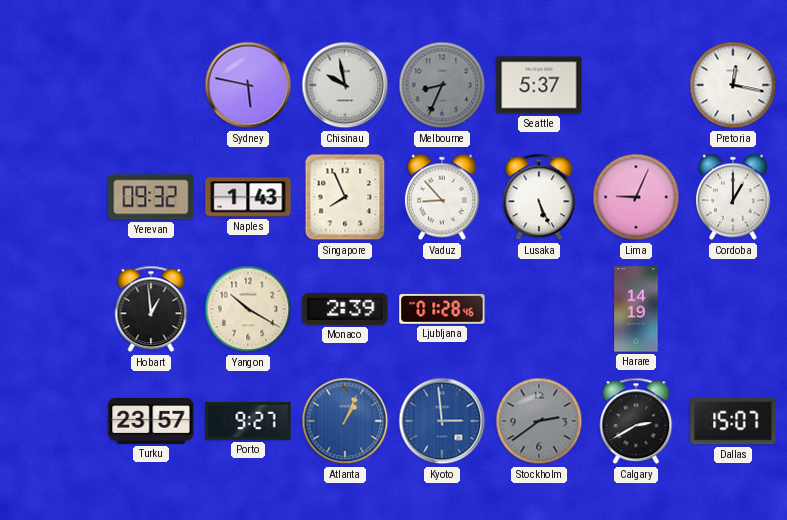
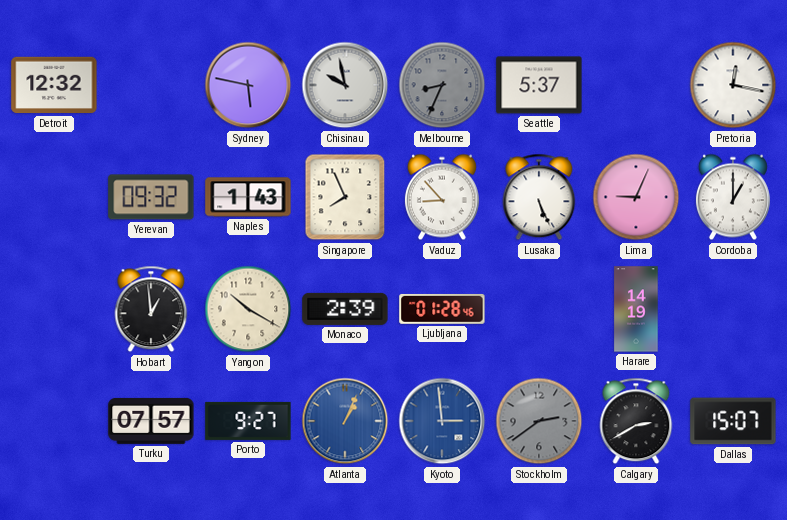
Detroit: none -> 12:32
Turku: 23:57 -> 07:57
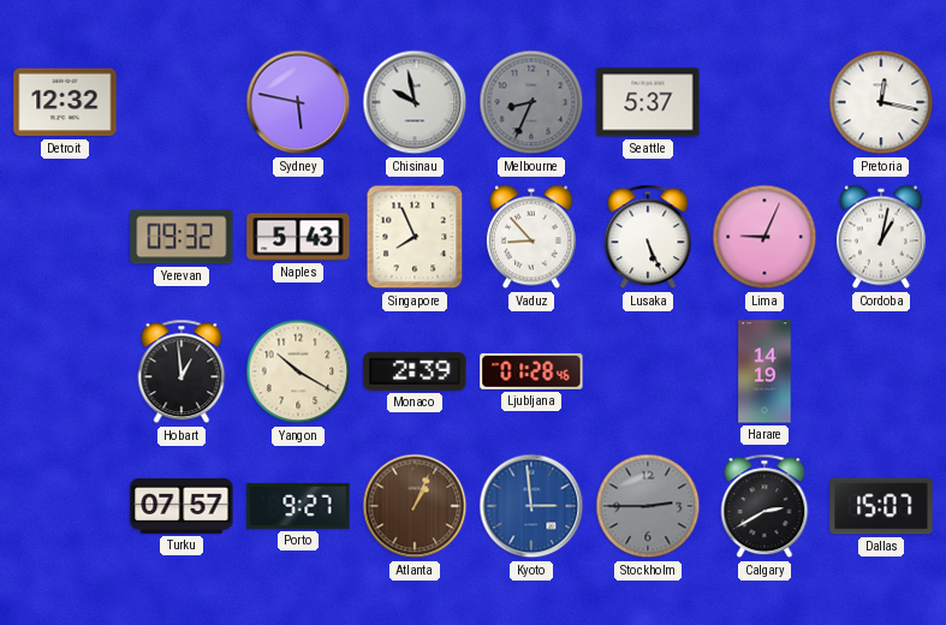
Naples: 1:43 -> 5:43
Cordoba: 1:00 -> 1:02
Atlanta dial: blue -> brown
Stockholm: 2:39 -> 2:45
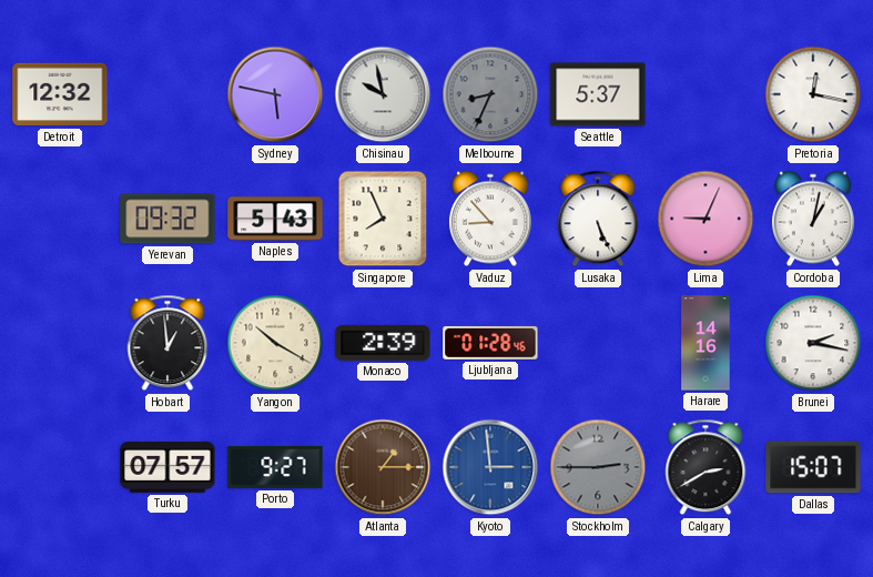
Harare: 14:19 -> 14:16
Brunei: none -> 2:17
Atlanta: 1:04 -> 1:15
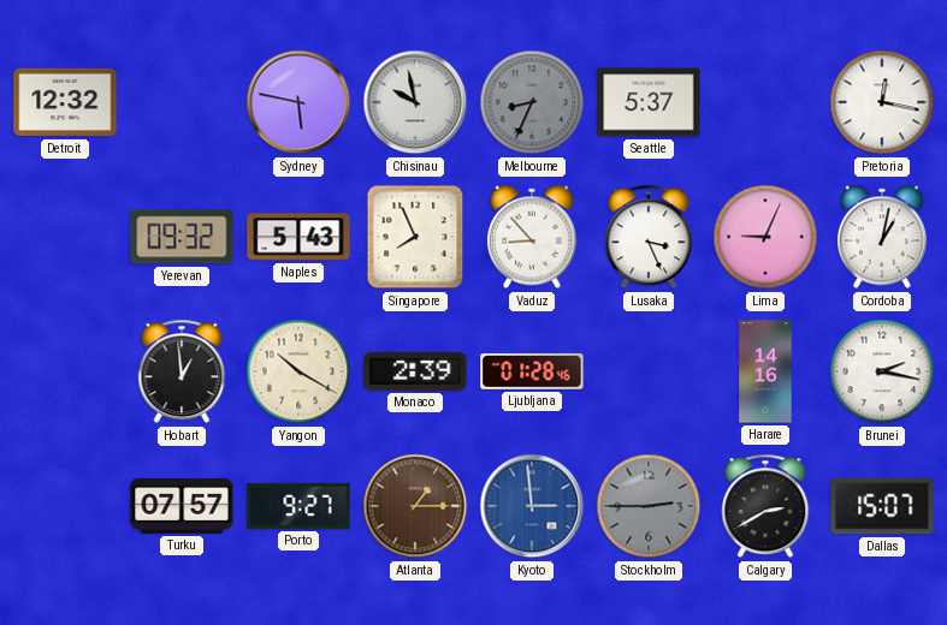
Lusaka: 5:26 -> 3:26
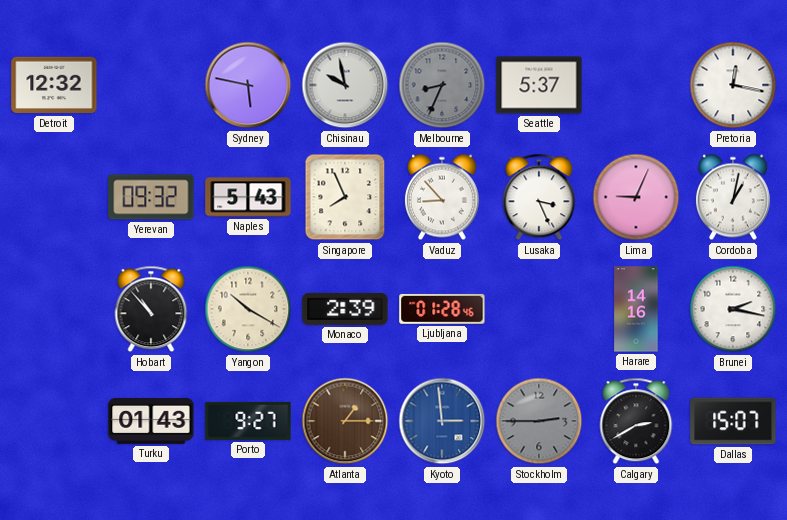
Hobart: 12:59 -> 10:53
Turku: 07:57 -> 01:43
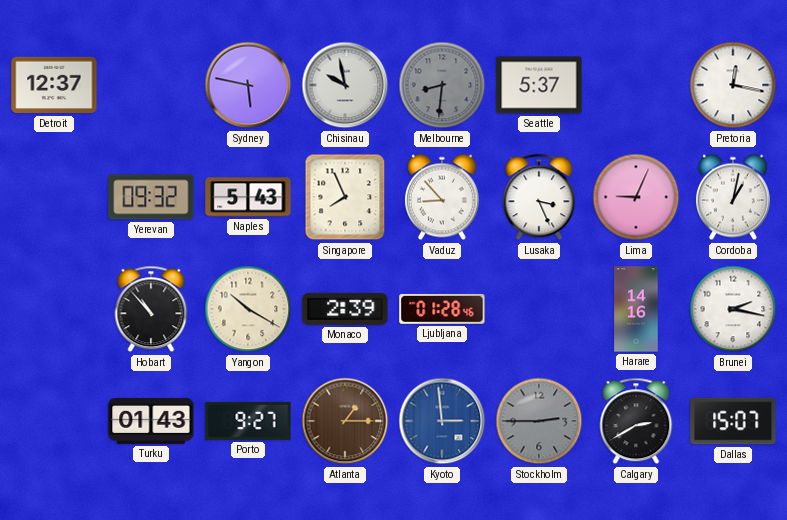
Detroit: 12:32 -> 12:37
Melbourne: 8:34 -> 8:31
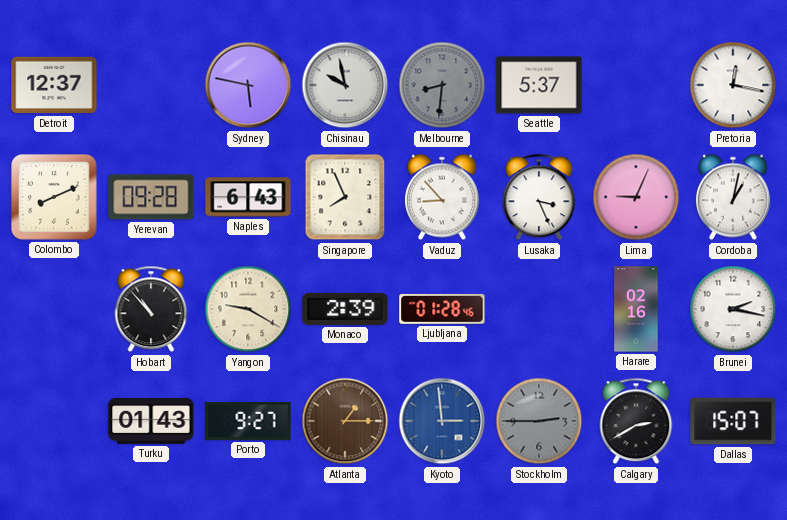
Colombo: none -> 8:11
Yerevan: 09:32 -> 09:28
Naples: 5:43 -> 6:43
Yangon: 10:20 -> 9:20
Harare: 14:16 -> 02:16
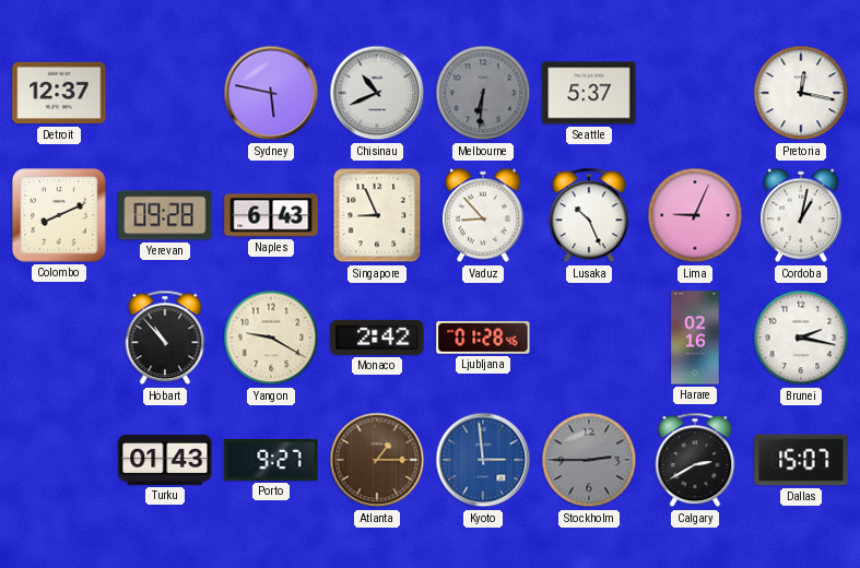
Chisinau: 9:58 -> 10:41
Melbourne: 8:31 -> 6:31
Singapore: 7:56 -> 8:56
Lusaka: 3:26 -> 10:26
Monaco: 2:39 -> 2:42
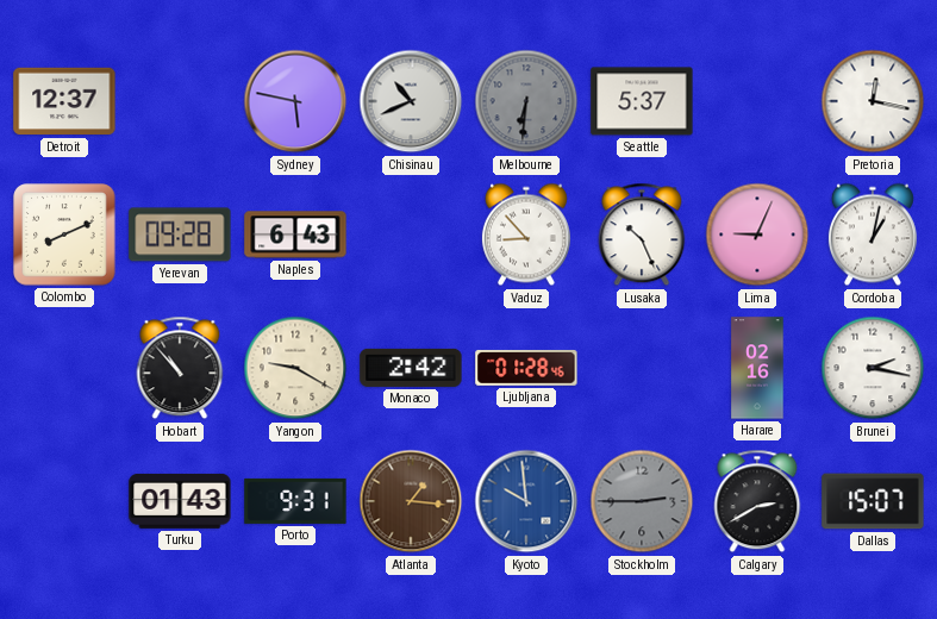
Singapore: 8:56 -> none
Porto: 9:27 -> 9:31
Atlanta: 1:15 -> 1:16
Kyoto: 2:59 -> 9:59
